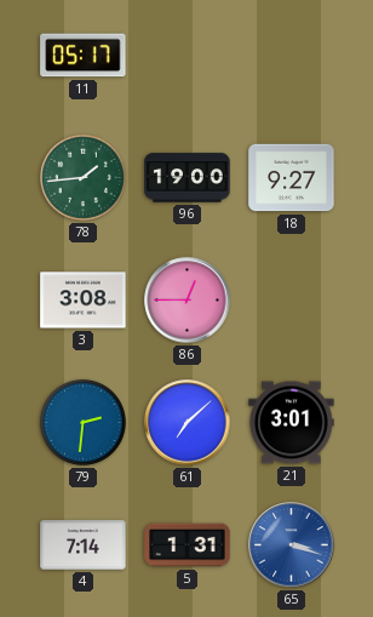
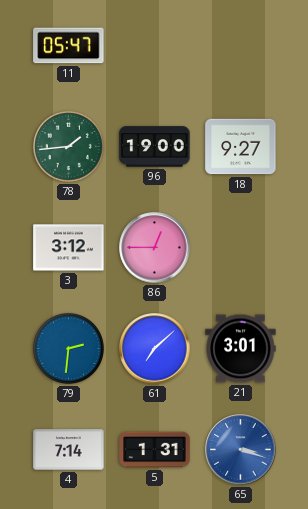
11: 05:17 -> 05:47
3: 3:08 -> 3:12
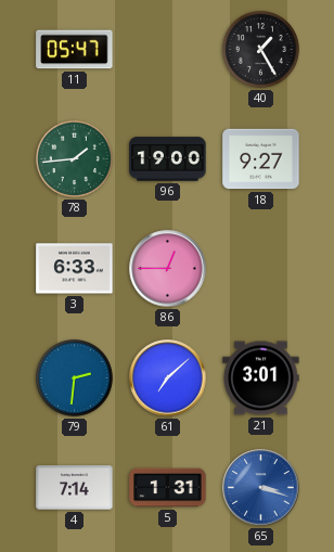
40: none -> 1:25
3: 3:12 -> 6:33
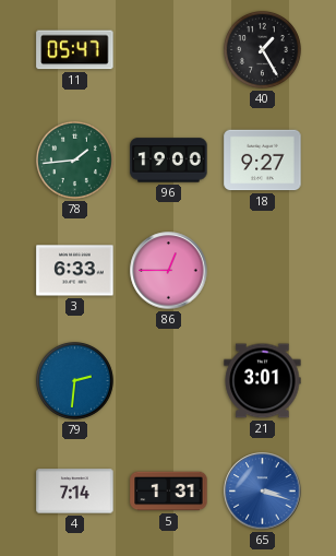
61: 7:08 -> none
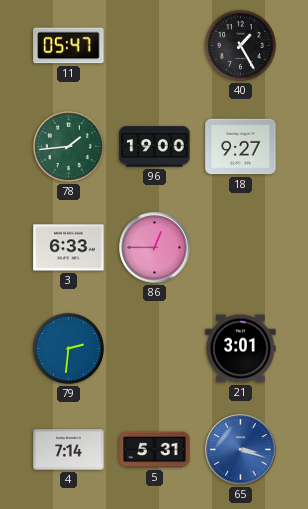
5: 1:31 -> 5:31
